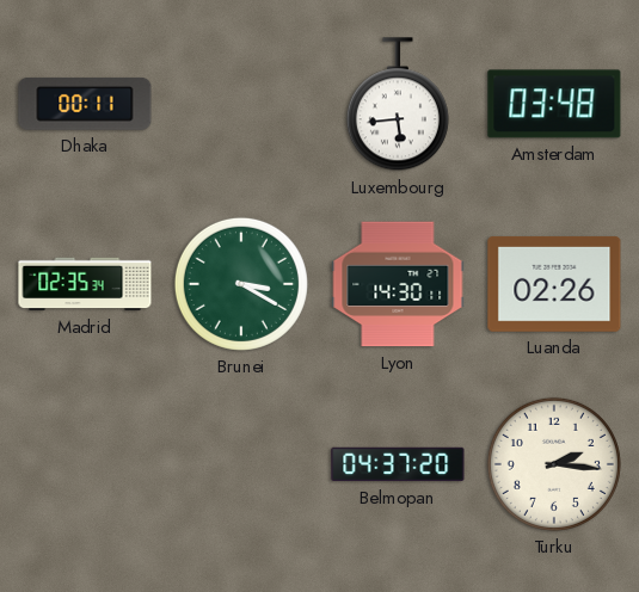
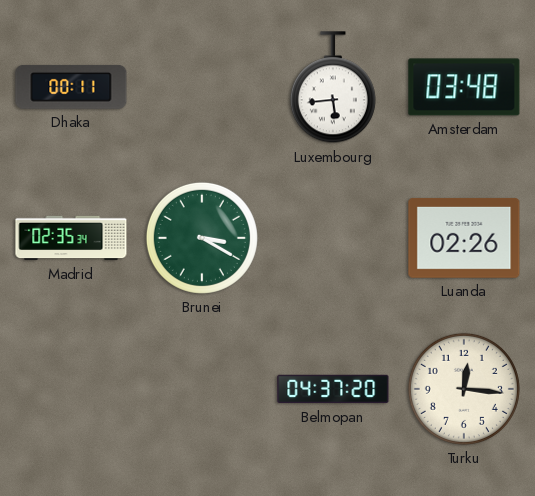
Lyon: 14:30 -> none
Turku: 2:16 -> 12:16
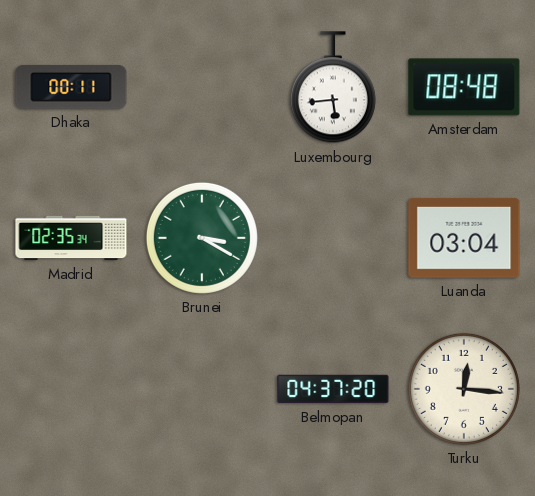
Amsterdam: 03:48 -> 08:48
Luanda: 02:26 -> 03:04
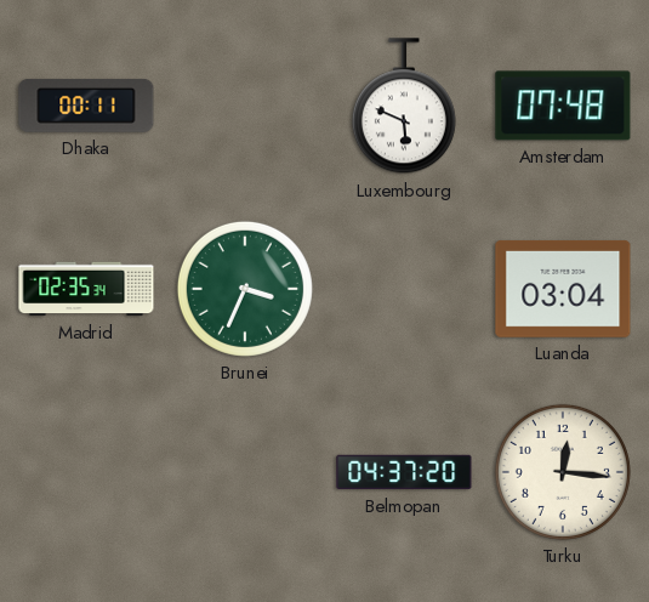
Luxembourg: 5:44 -> 5:49
Amsterdam: 08:48 -> 07:48
Brunei: 3:20 -> 3:34
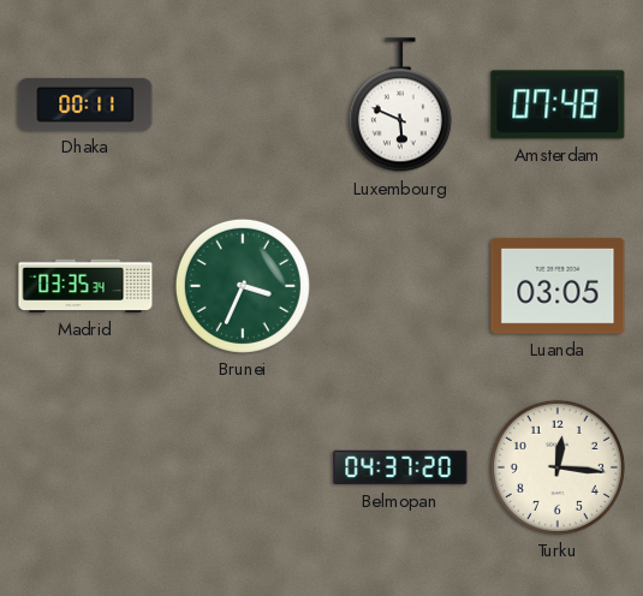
Madrid: 02:35 -> 03:35
Luanda: 03:04 -> 03:05
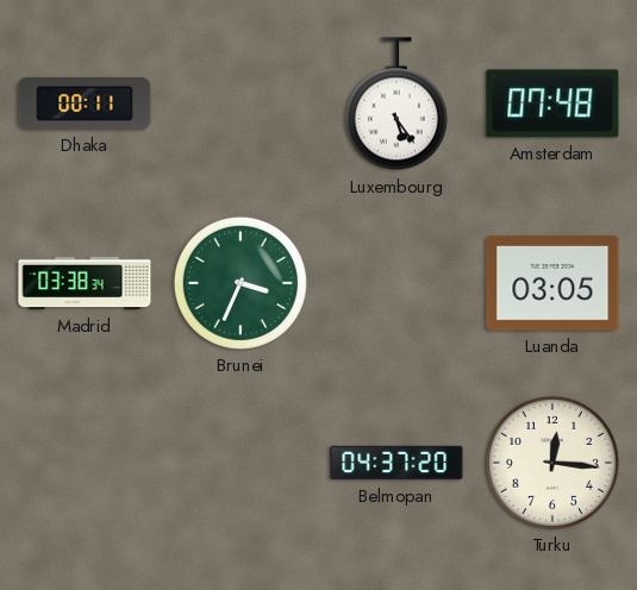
Luxembourg: 5:49 -> 5:24
Madrid: 03:35 -> 03:38
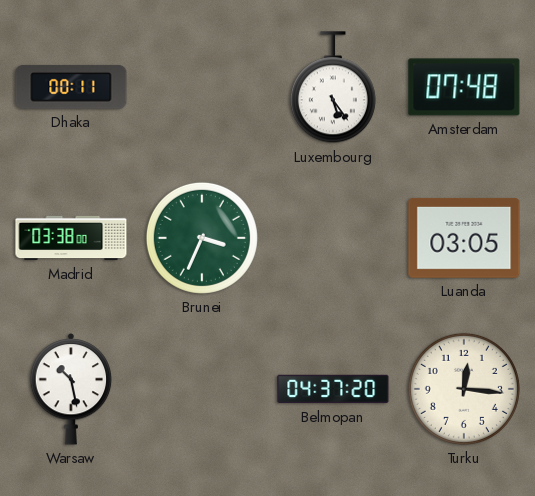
Madrid: 03:38:34 -> 03:38:00
Warsaw: none -> 10:28
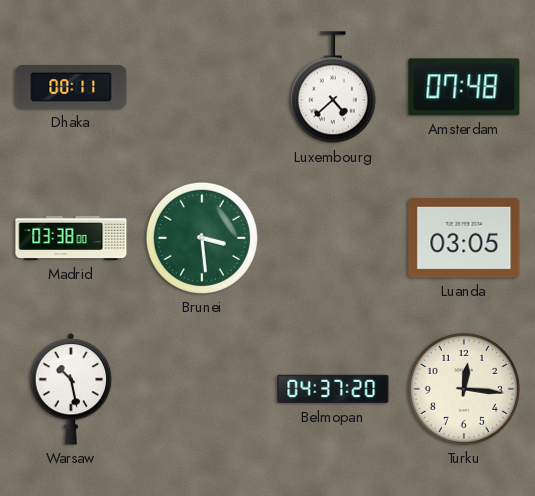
Luxembourg: 5:24 -> 4:38
Brunei: 3:34 -> 3:29
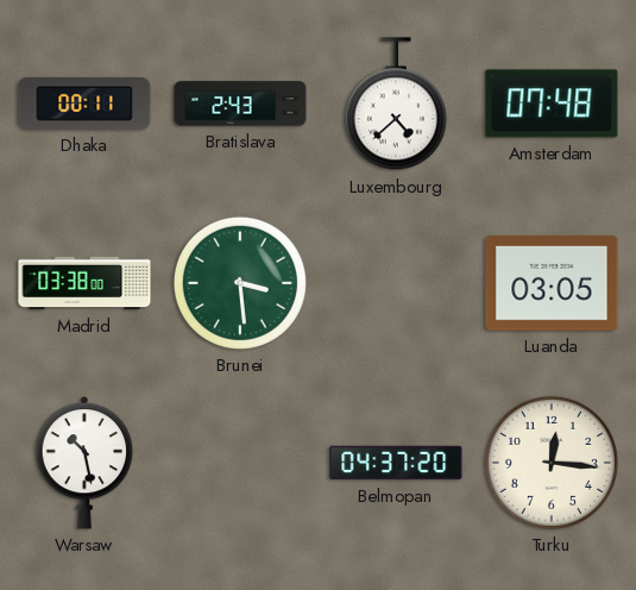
Bratislava: none -> 2:43
